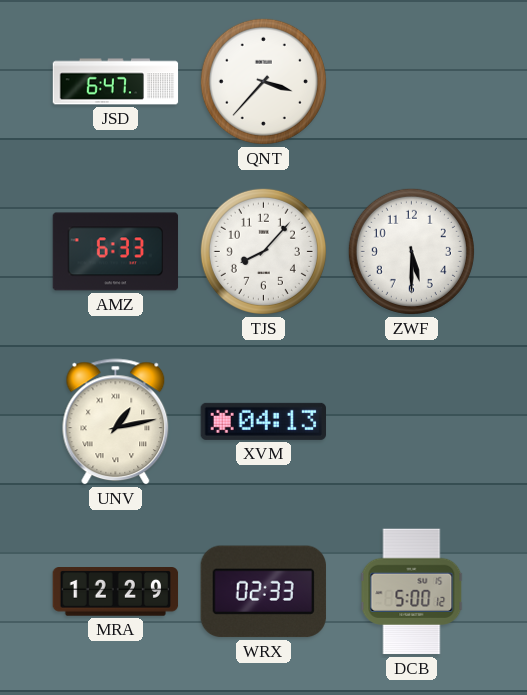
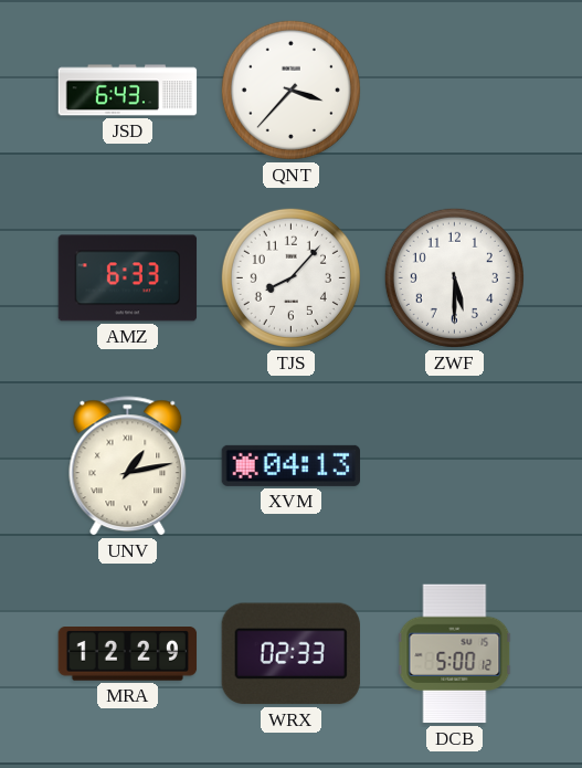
JSD: 6:47 -> 6:43
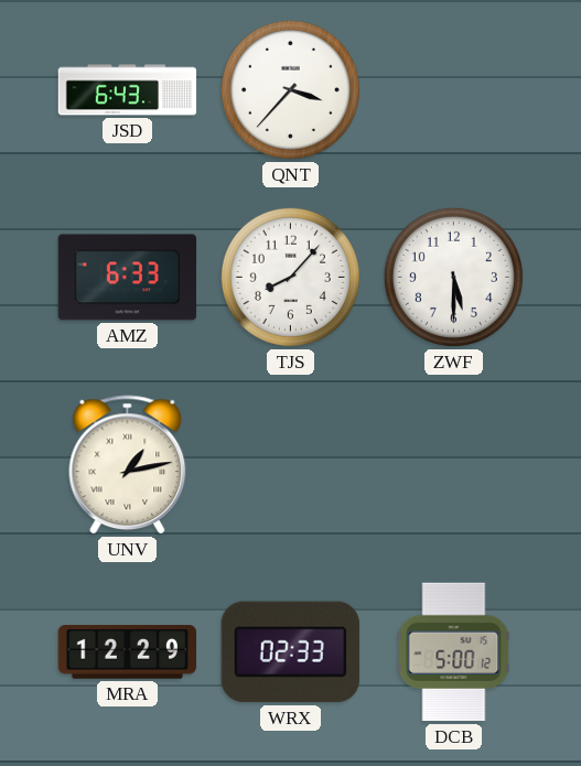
XVM: 04:13 -> none
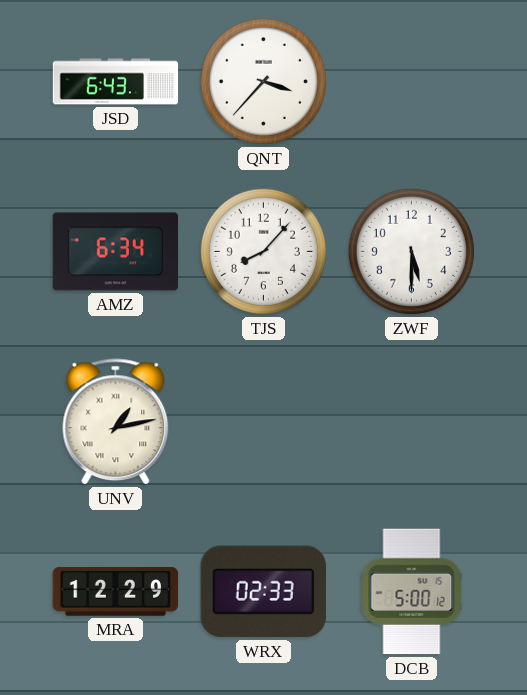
AMZ: 6:33 -> 6:34
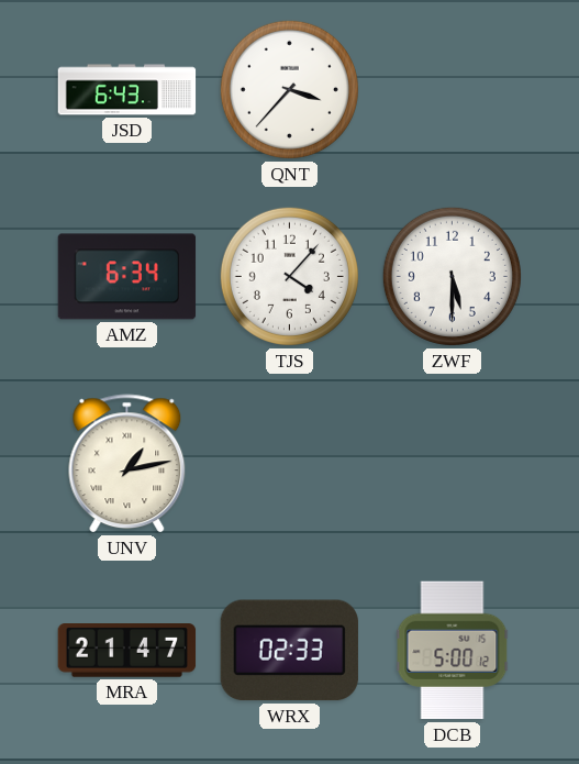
TJS: 8:07 -> 4:07
MRA: 12:29 -> 21:47
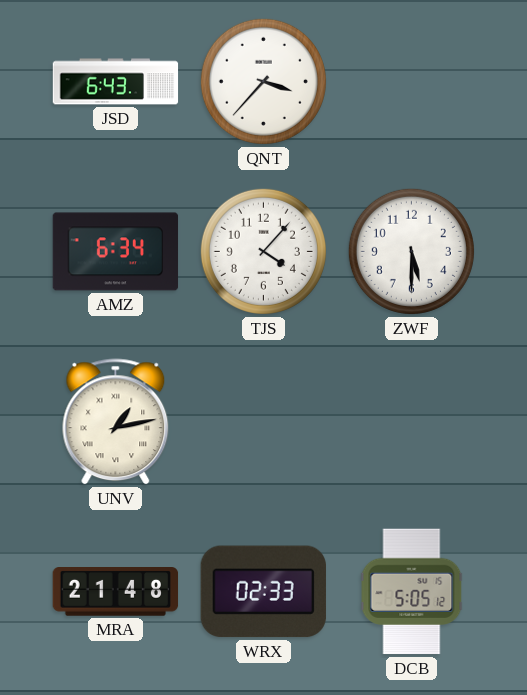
MRA: 21:47 -> 21:48
DCB: 5:00 -> 5:05
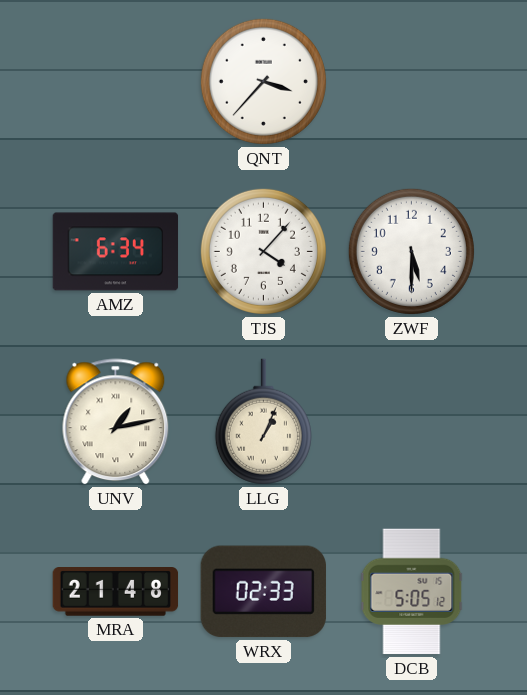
JSD: 6:43 -> none
LLG: none -> 1:04
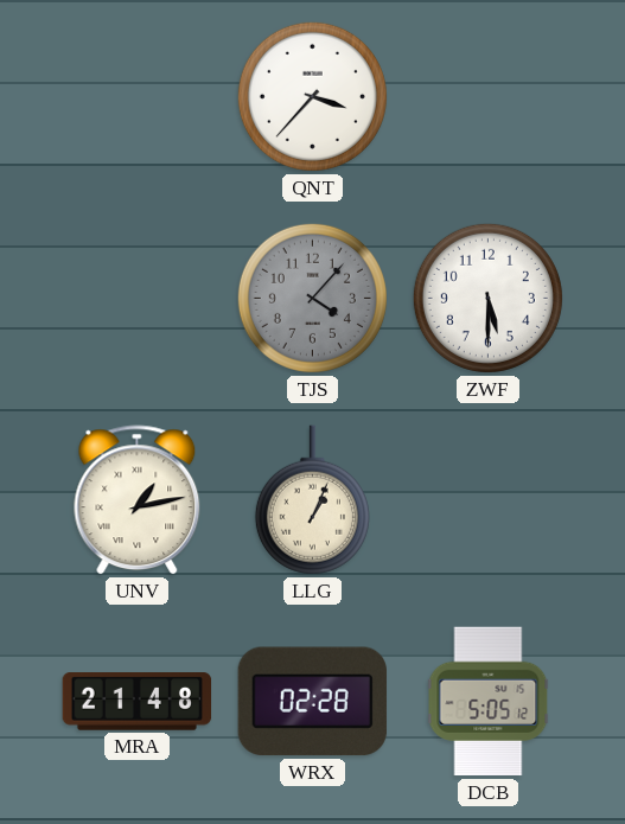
AMZ: 6:34 -> none
TJS dial: white -> grey
WRX: 02:33 -> 02:28
